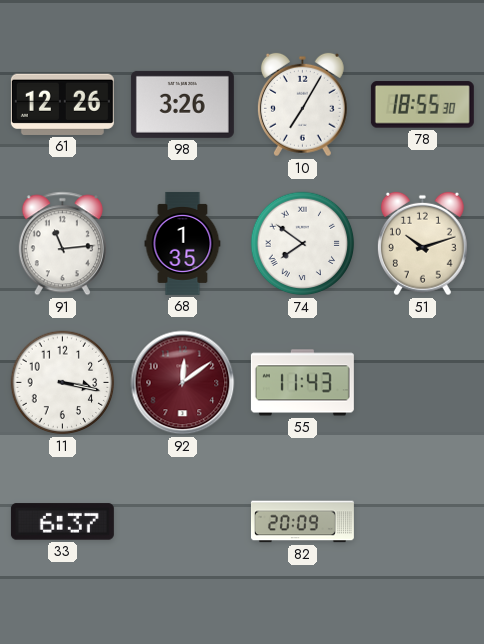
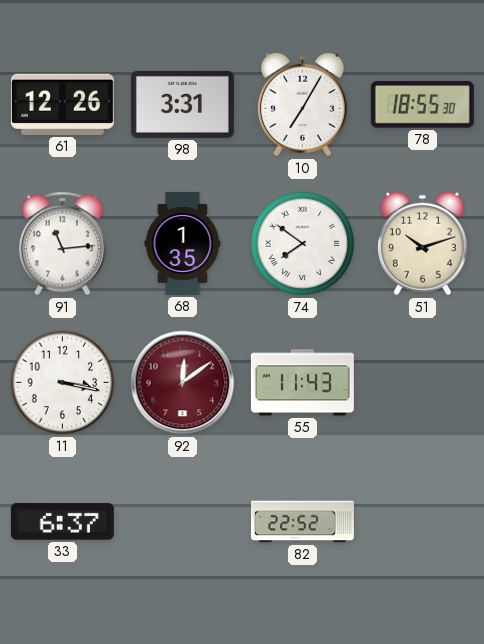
98: 3:26 -> 3:31
82: 20:09 -> 22:52
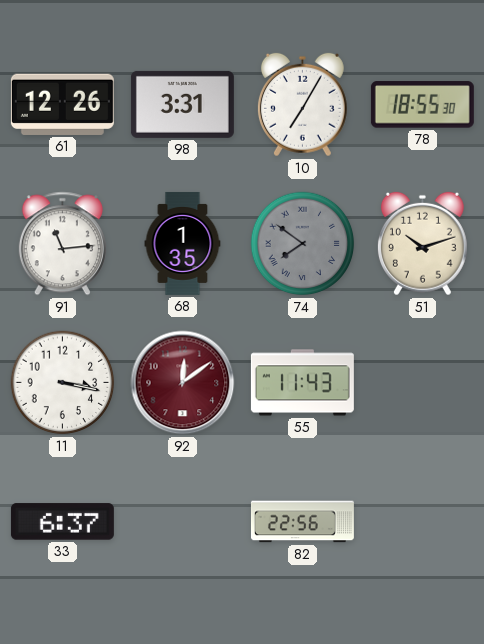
74 dial: white -> grey
82: 22:52 -> 22:56
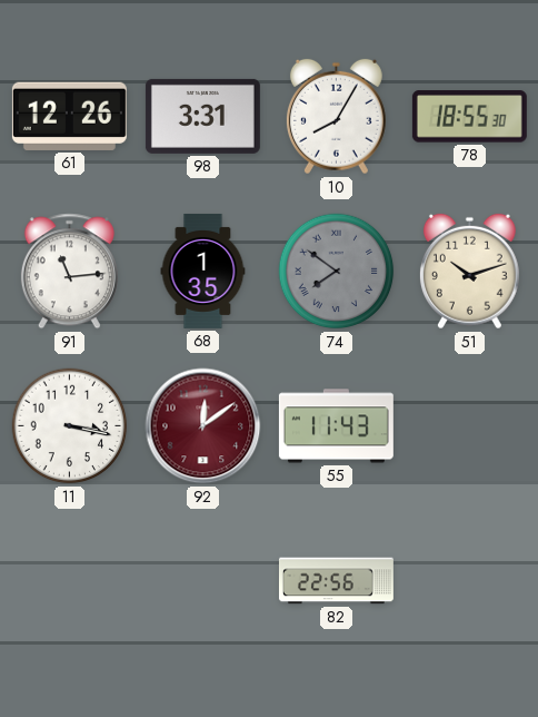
10: 7:05 -> 8:05
33: 6:37 -> none
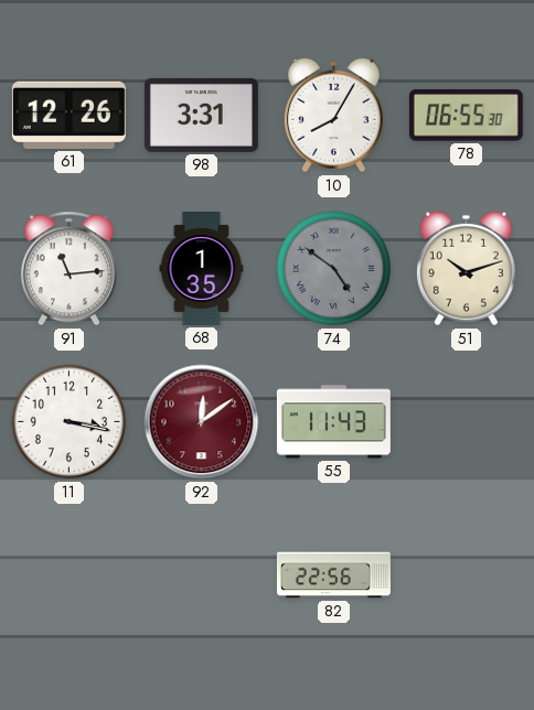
78: 18:55 -> 06:55
74: 7:51 -> 4:51
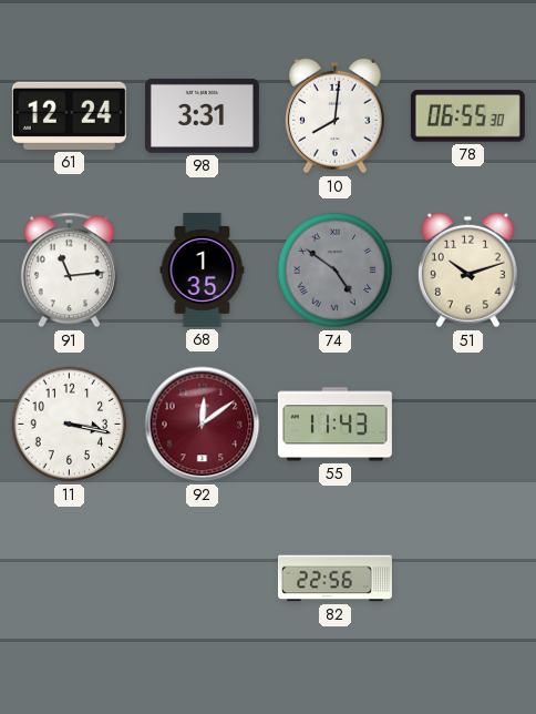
61: 12:26 -> 12:24
10: 8:05 -> 8:01
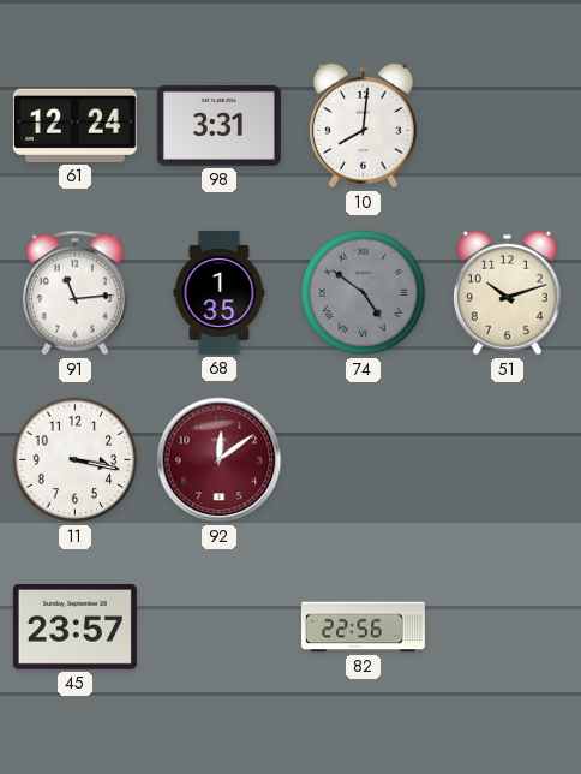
78: 06:55 -> none
55: 11:43 -> none
45: none -> 23:57
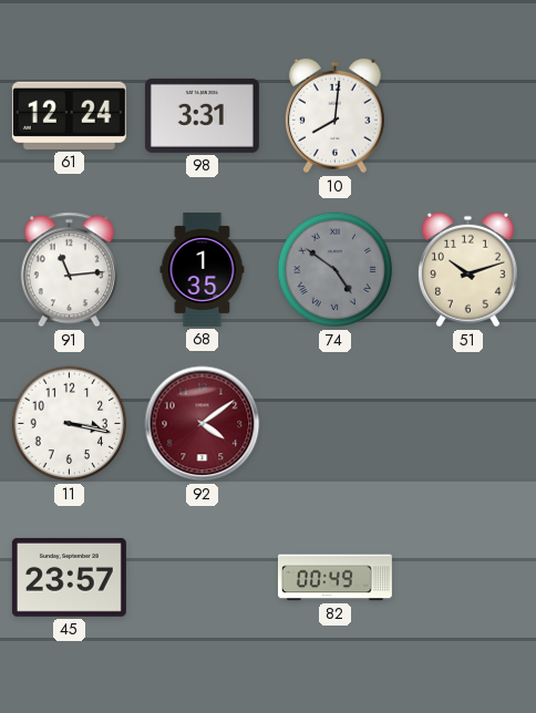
92: 12:09 -> 4:09
82: 22:56 -> 00:49
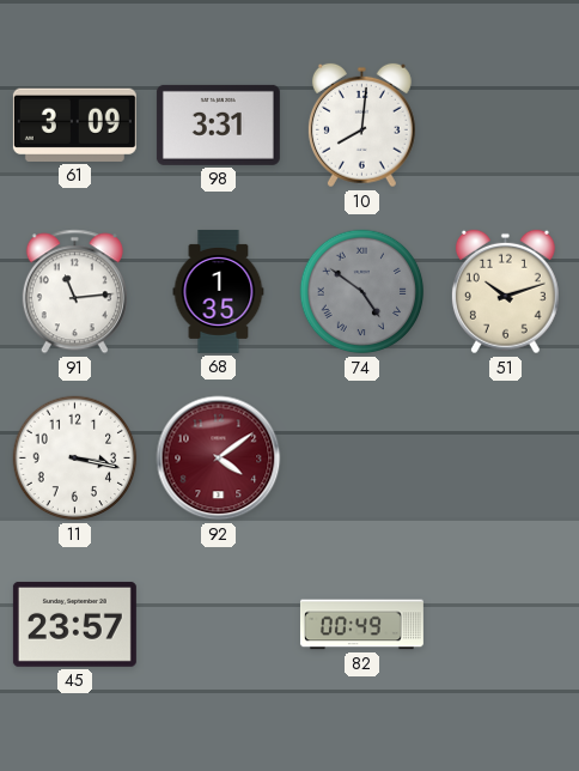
61: 12:24 -> 3:09
